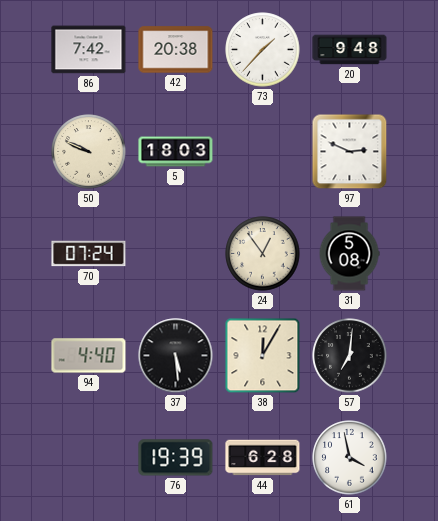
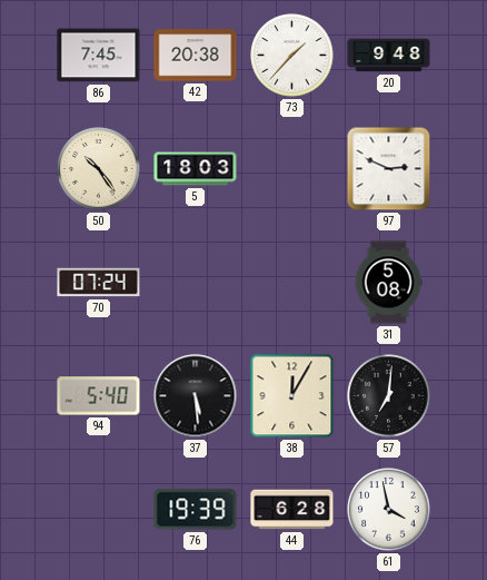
86: 7:42 -> 7:45
50: 9:49 -> 10:24
24: 12:54 -> none
94: 4:40 -> 5:40
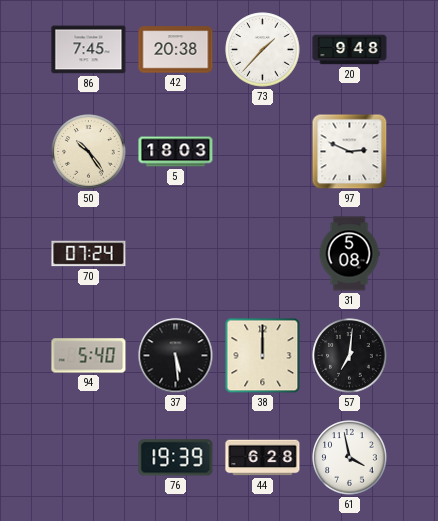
38: 12:05 -> 12:00
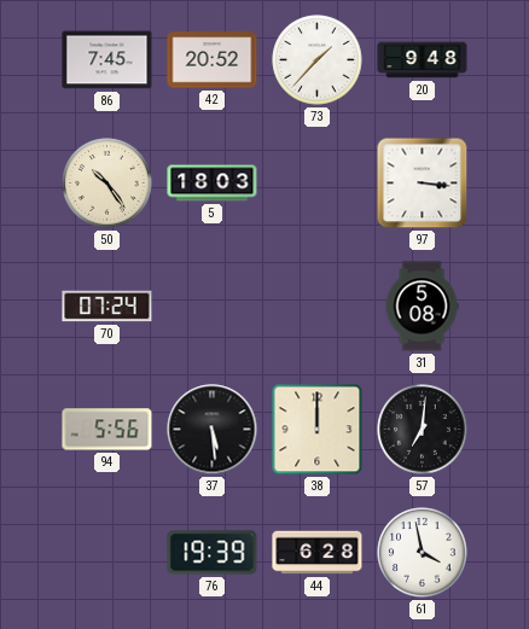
42: 20:38 -> 20:52
97: 2:49 -> 3:16
94: 5:40 -> 5:56
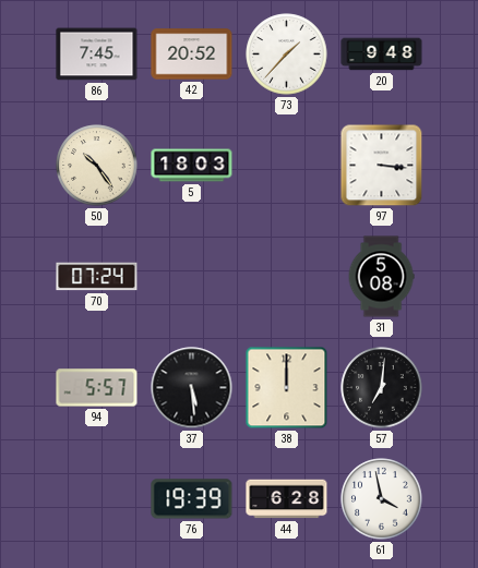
94: 5:56 -> 5:57
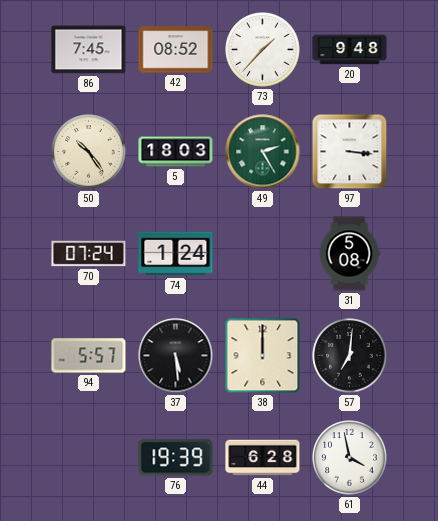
42: 20:52 -> 08:52
49: none -> 2:25
74: none -> 1:24
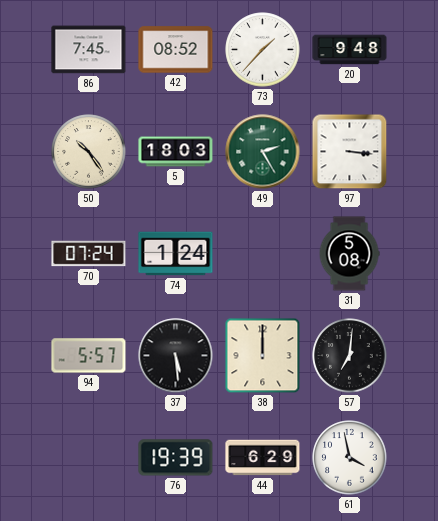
44: 6:28 -> 6:29
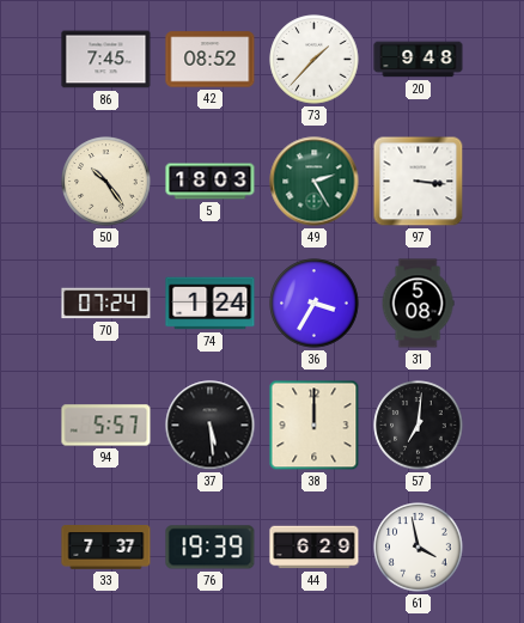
36: none -> 3:35
33: none -> 7:37
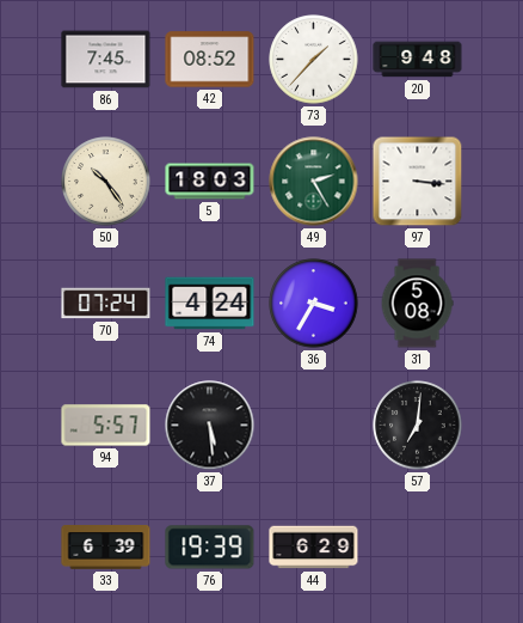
74: 1:24 -> 4:24
38: 12:00 -> none
33: 7:37 -> 6:39
61: 3:58 -> none
